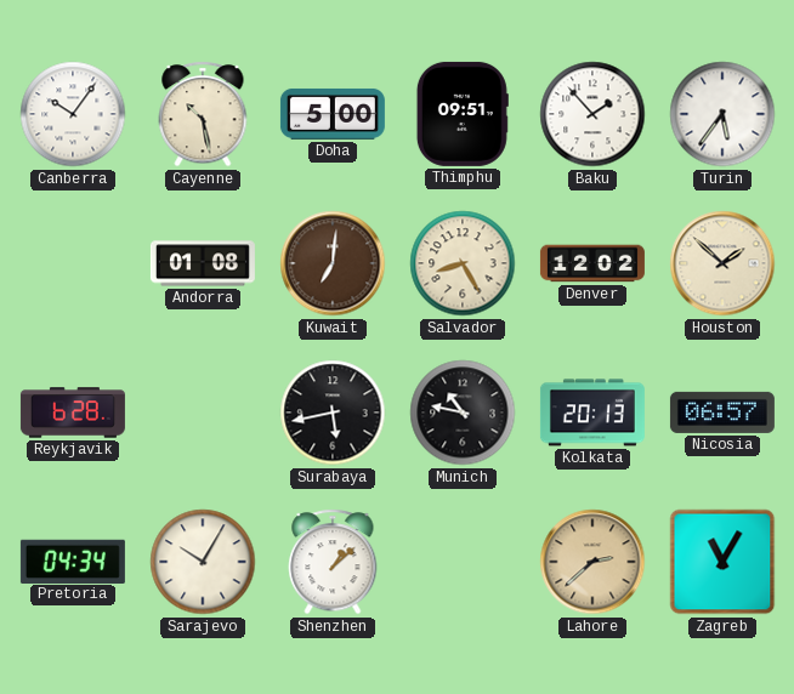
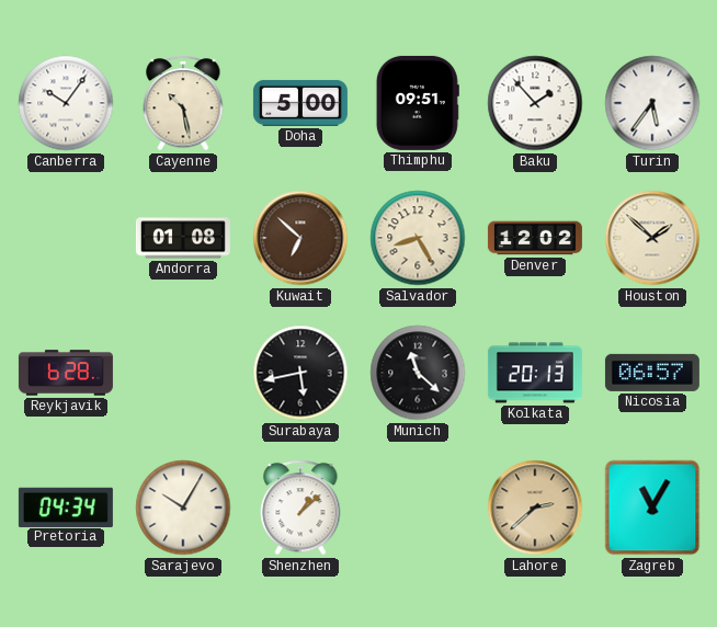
Kuwait: 7:01 -> 6:52
Munich: 10:47 -> 11:22
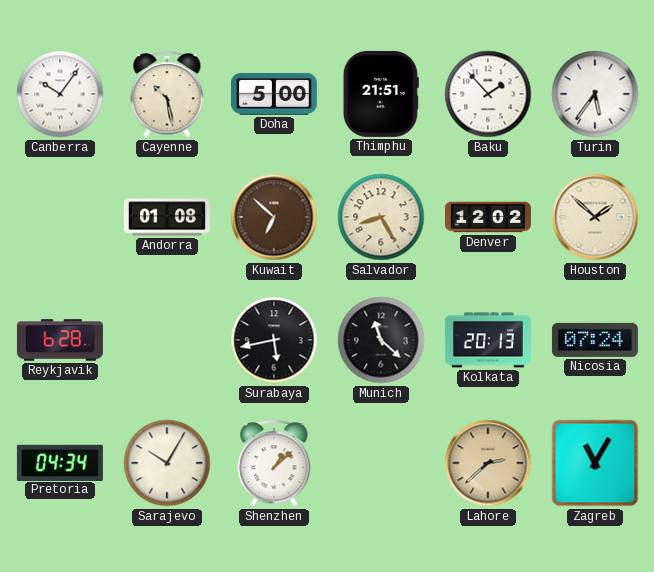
Thimphu: 09:51 -> 21:51
Nicosia: 06:57 -> 07:24
